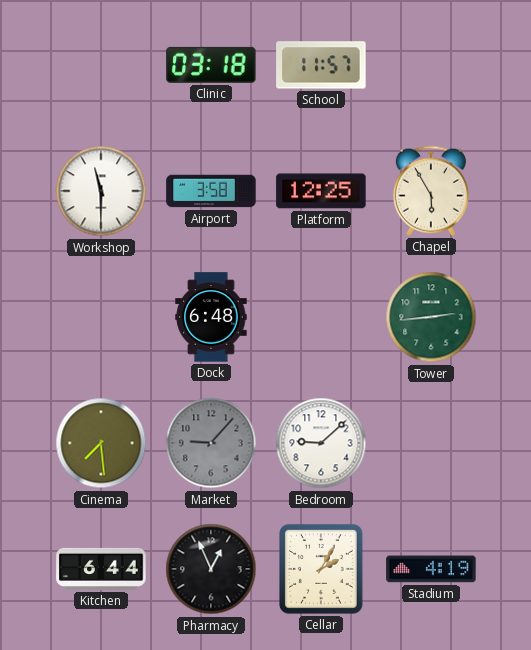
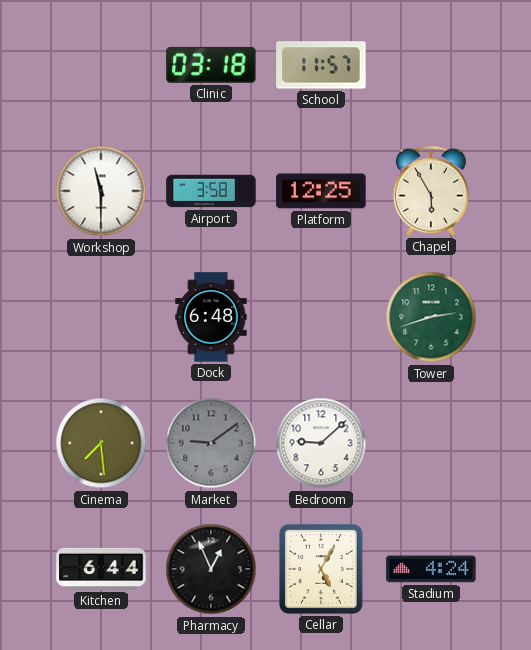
Tower: 2:44 -> 2:42
Market: 9:07 -> 9:09
Cellar: 2:05 -> 5:05
Stadium: 4:19 -> 4:24
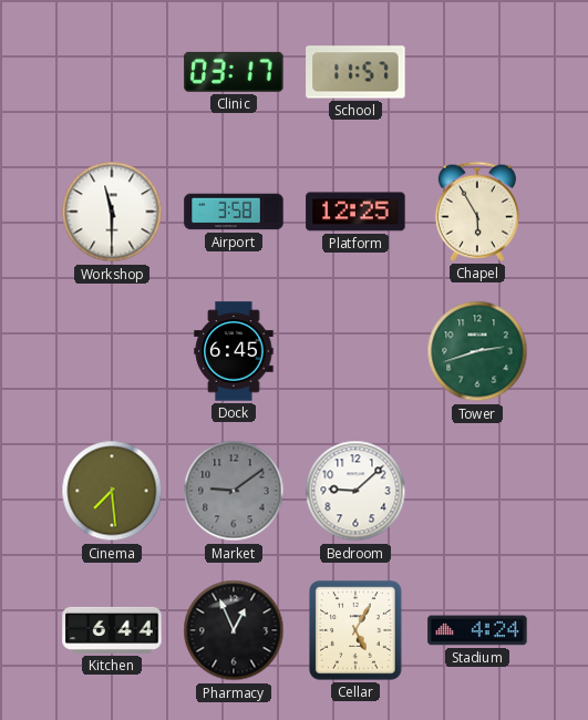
Clinic: 03:18 -> 03:17
Dock: 6:48 -> 6:45
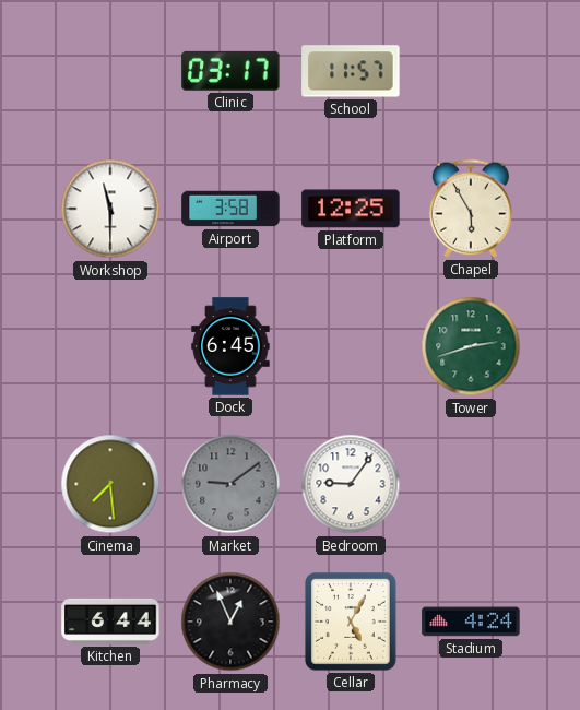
Bedroom: 9:08 -> 9:06
